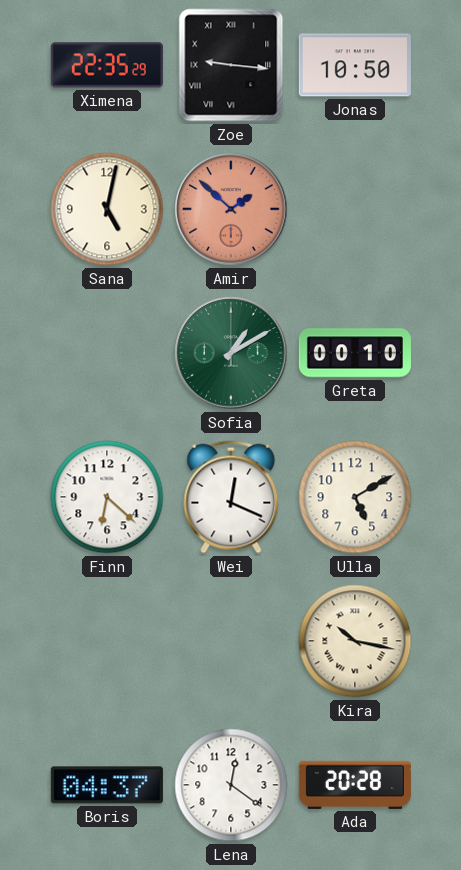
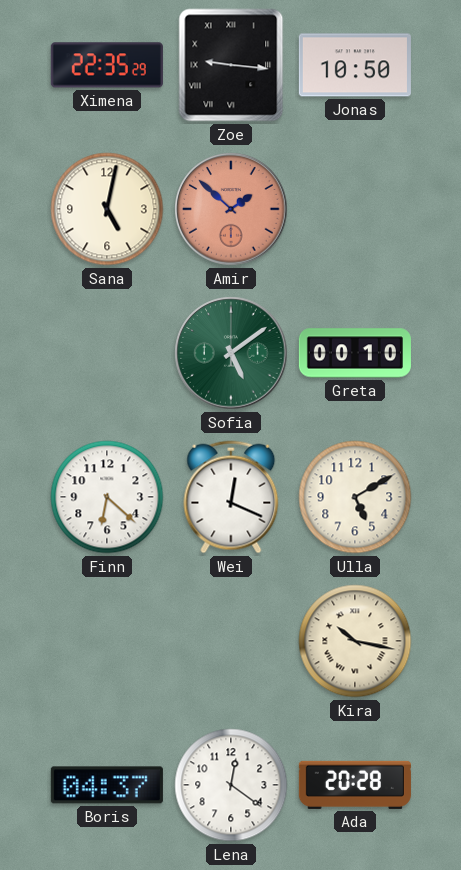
Sofia: 1:10 -> 5:09
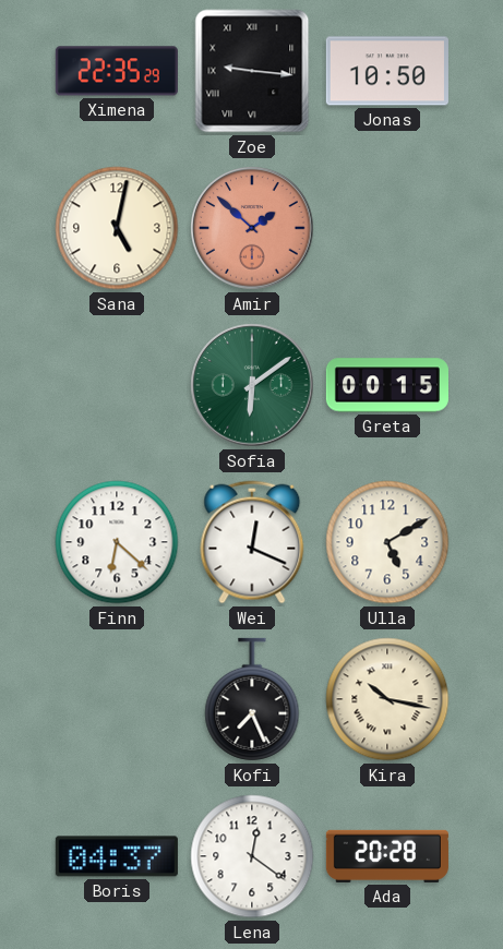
Sofia: 5:09 -> 6:09
Greta: 00:10 -> 00:15
Kofi: none -> 7:26
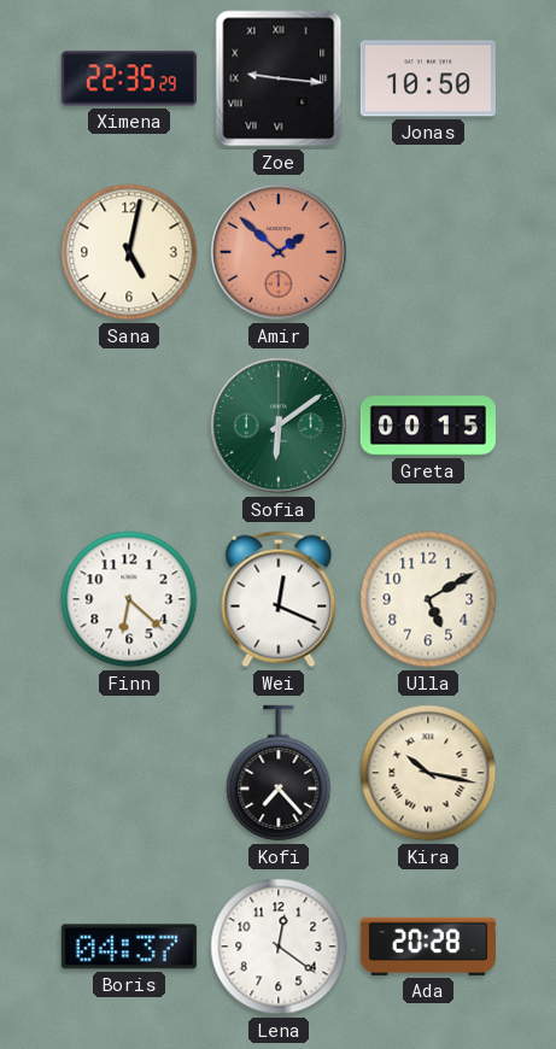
Kofi: 7:26 -> 7:23
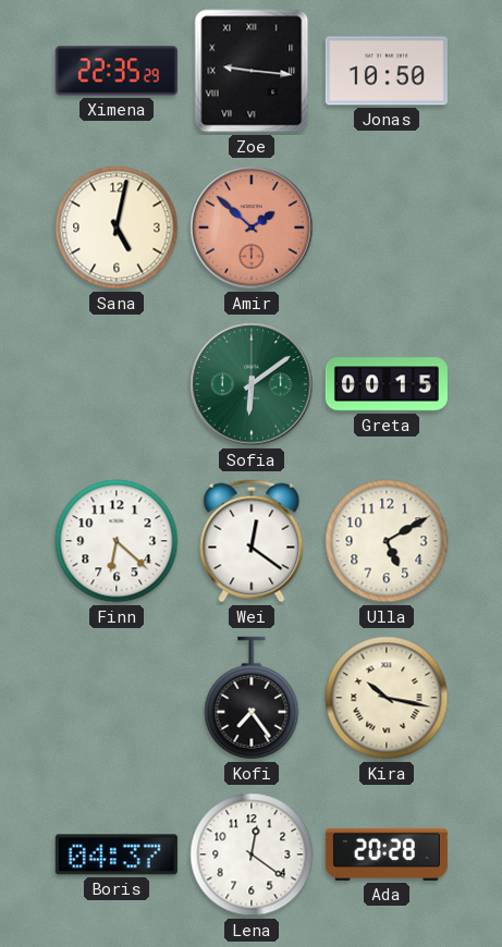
Wei: 12:19 -> 12:21
Kofi: 7:23 -> 7:24
